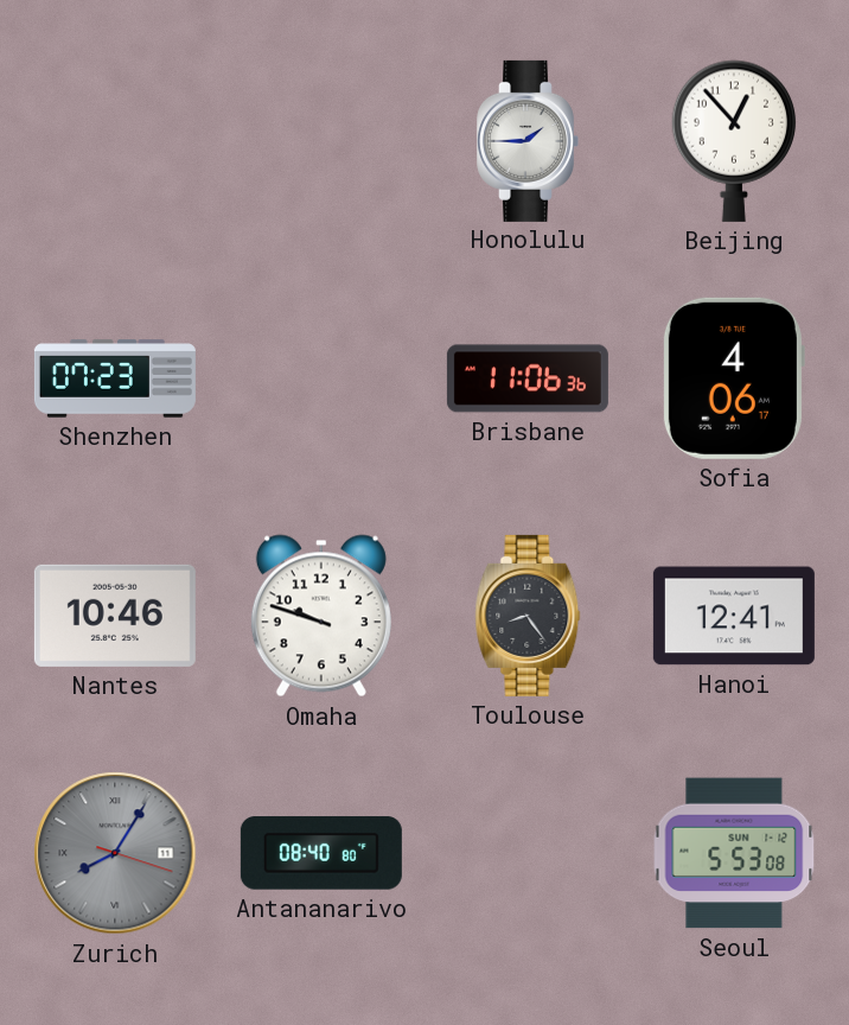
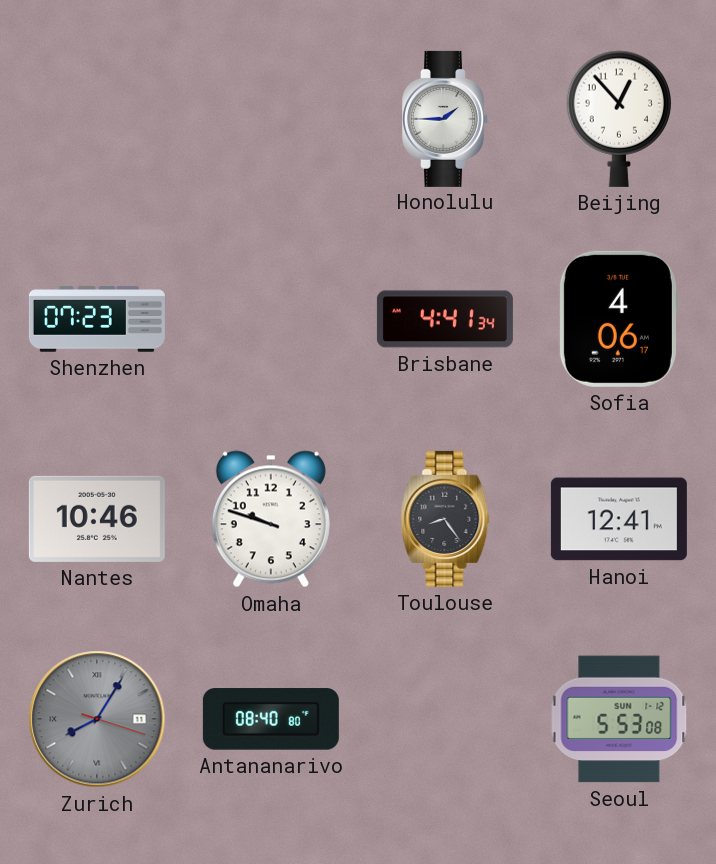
Brisbane: 11:06 -> 4:41
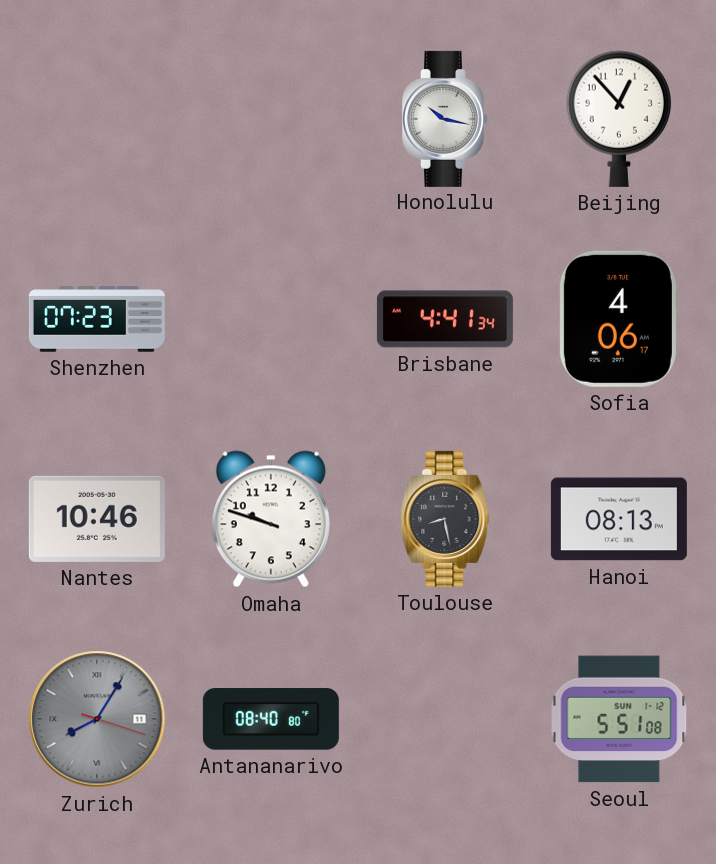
Honolulu: 1:45 -> 10:17
Toulouse: 8:24 -> 8:28
Hanoi: 12:41 -> 08:13
Seoul: 5:53 -> 5:51
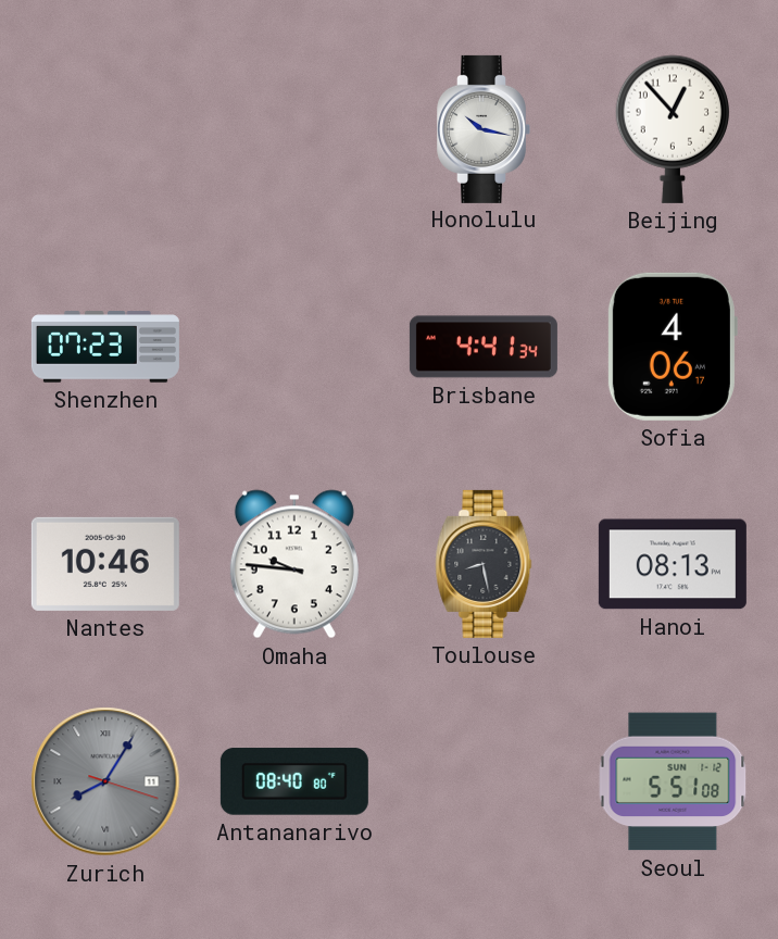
Omaha: 9:48 -> 9:46
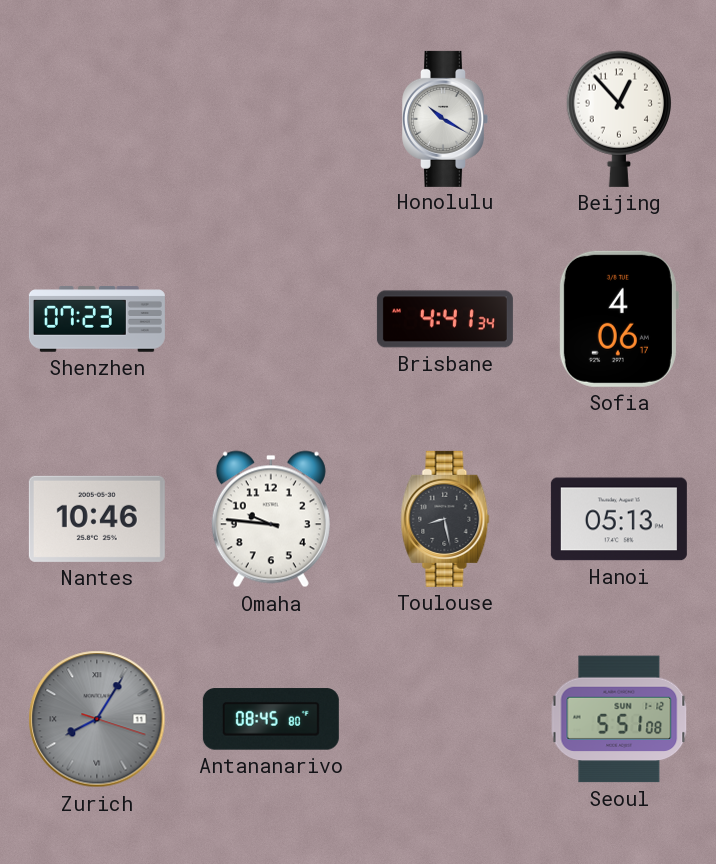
Honolulu: 10:17 -> 10:20
Hanoi: 08:13 -> 05:13
Antananarivo: 08:40 -> 08:45
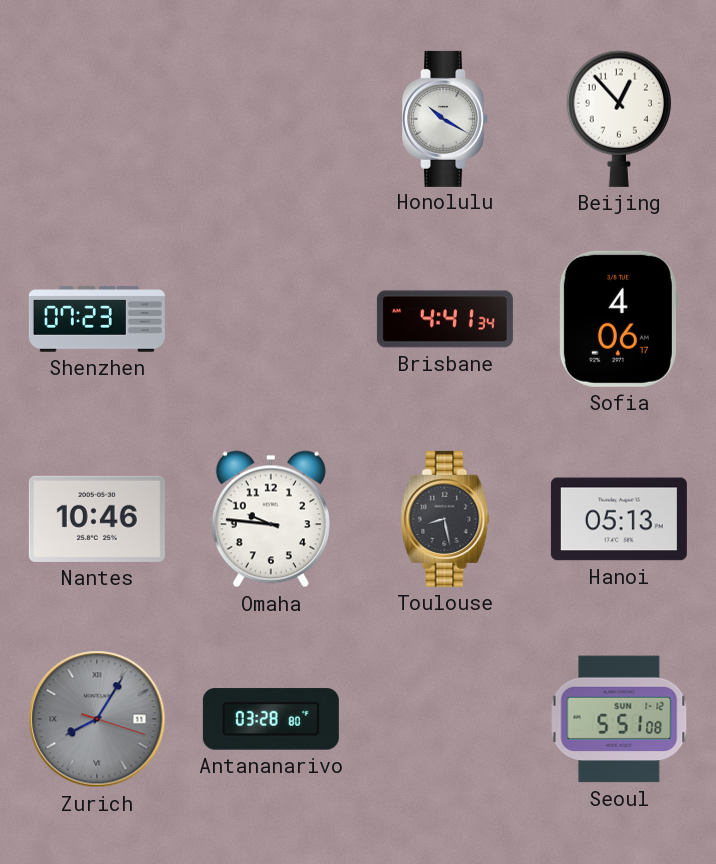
Antananarivo: 08:45 -> 03:28
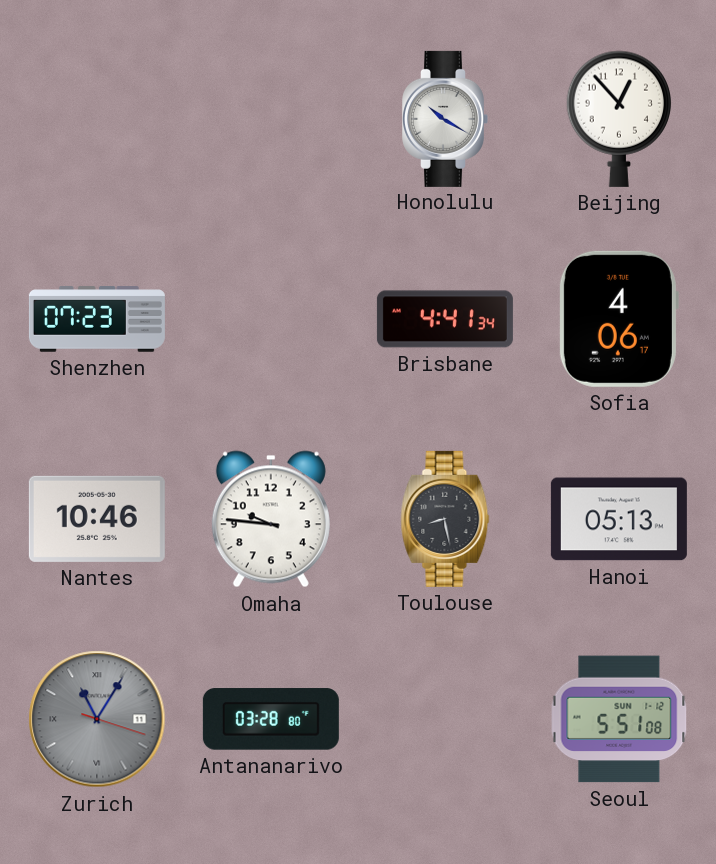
Zurich: 8:05 -> 11:05
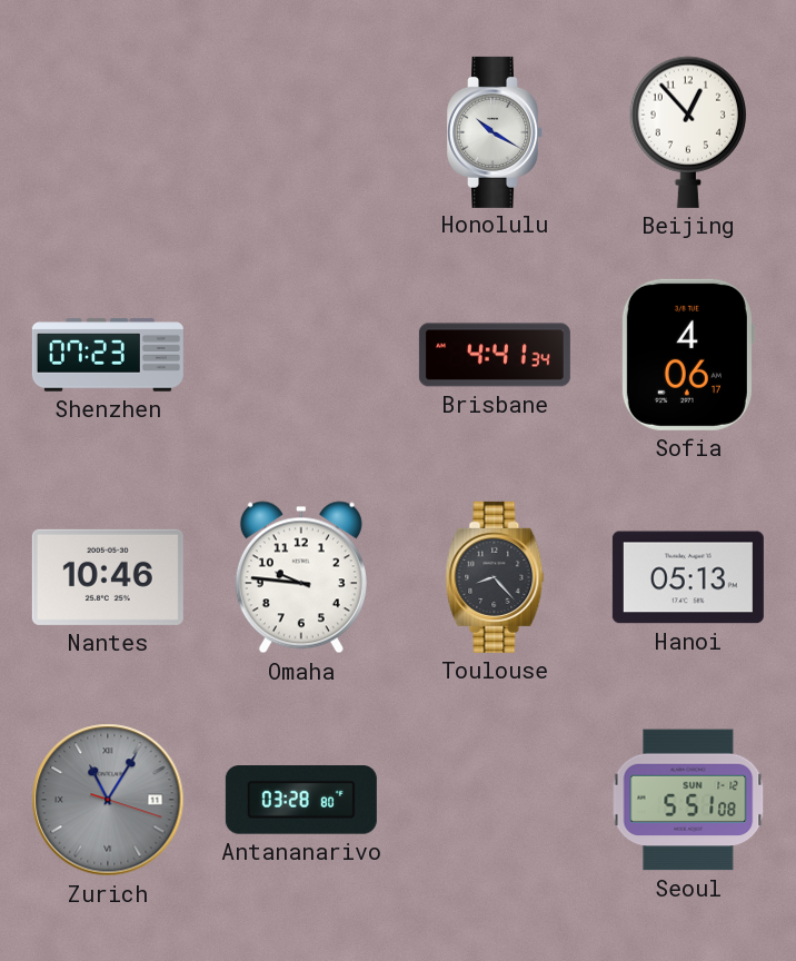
Toulouse: 8:28 -> 8:23
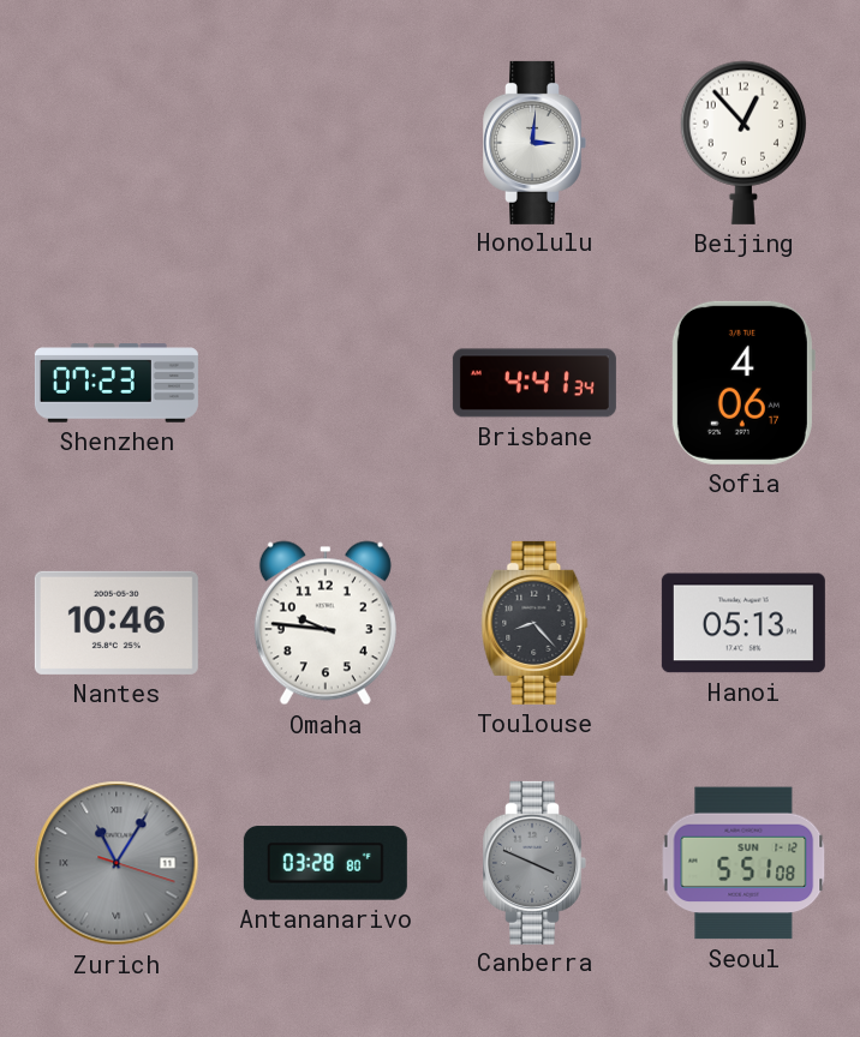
Honolulu: 10:20 -> 3:01
Canberra: none -> 3:49
